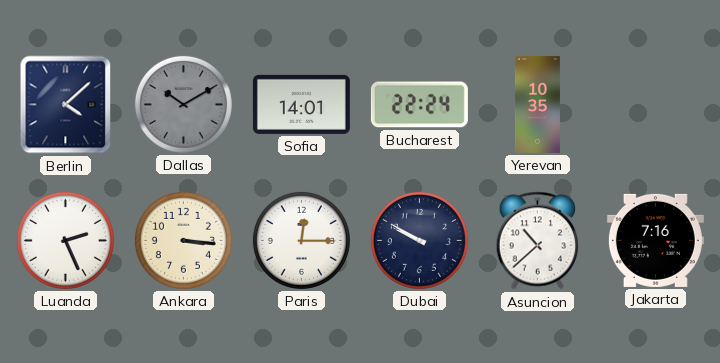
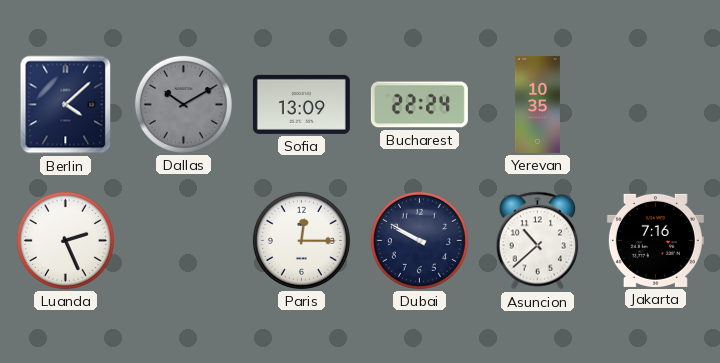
Sofia: 14:01 -> 13:09
Ankara: 3:16 -> none
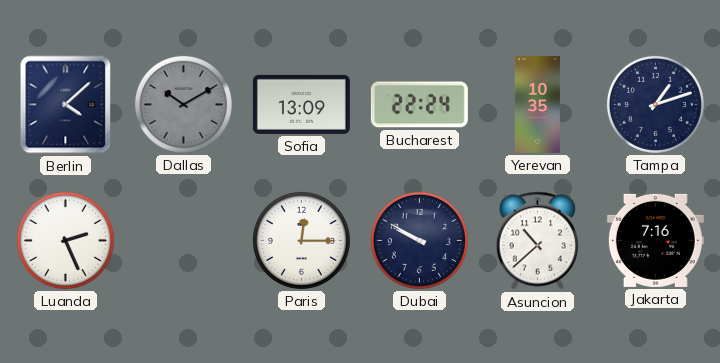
Tampa: none -> 1:12
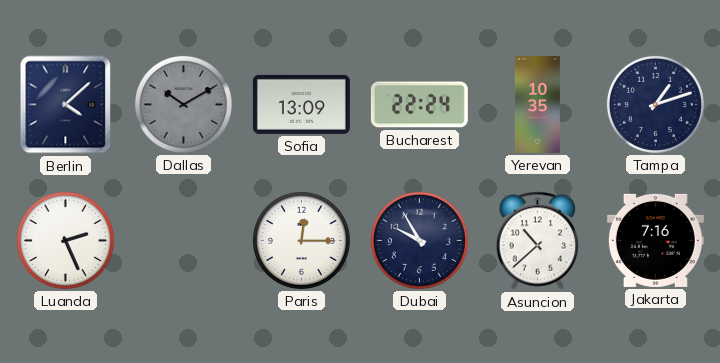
Dubai: 9:50 -> 9:55
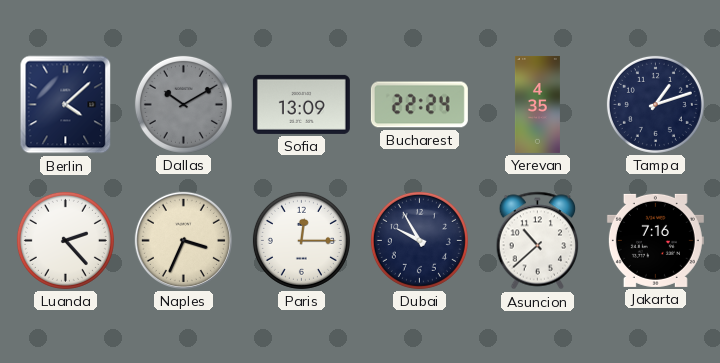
Yerevan: 10:35 -> 4:35
Luanda: 2:26 -> 2:23
Naples: none -> 3:34
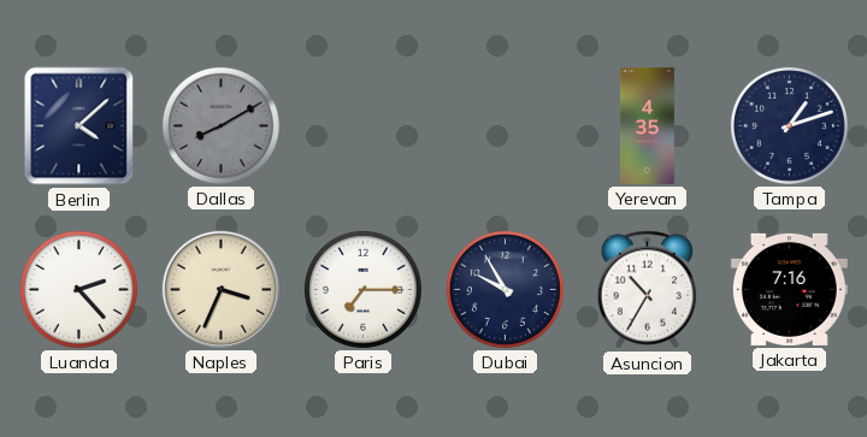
Dallas: 10:10 -> 8:10
Sofia: 13:09 -> none
Bucharest: 22:24 -> none
Paris: 12:15 -> 7:15
Asuncion: 10:38 -> 10:35
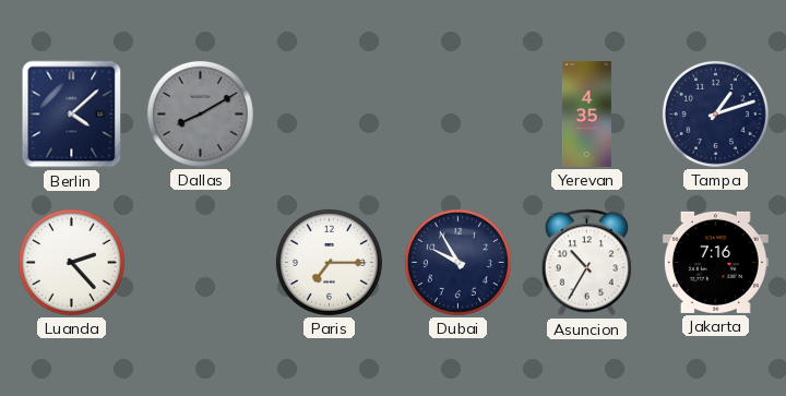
Naples: 3:34 -> none
